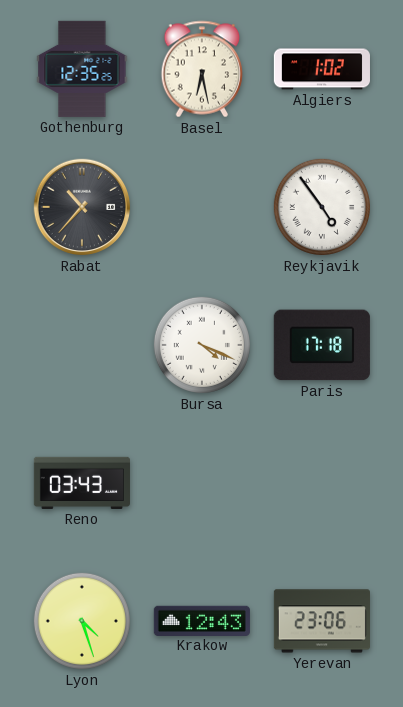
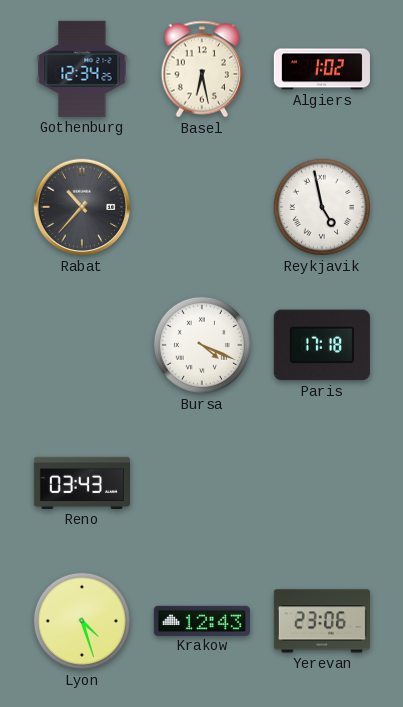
Gothenburg: 12:35 -> 12:34
Reykjavik: 4:54 -> 4:58
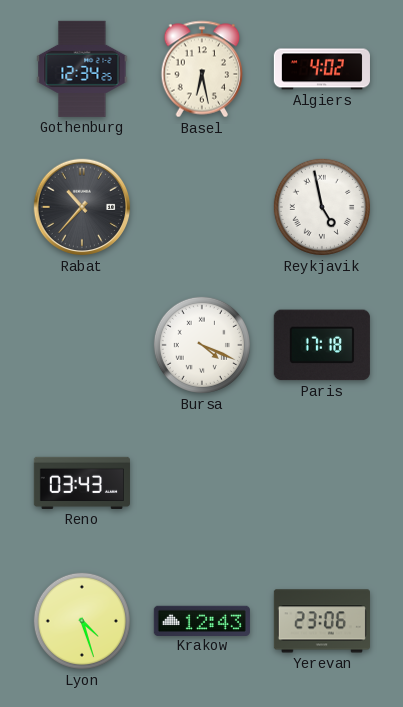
Algiers: 1:02 -> 4:02
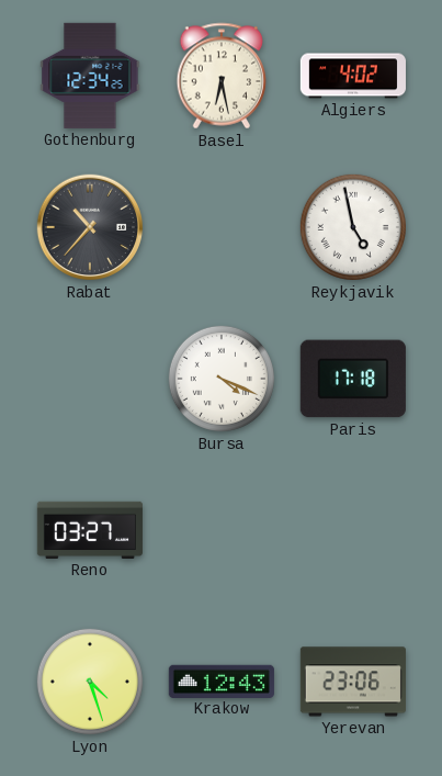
Reno: 03:43 -> 03:27
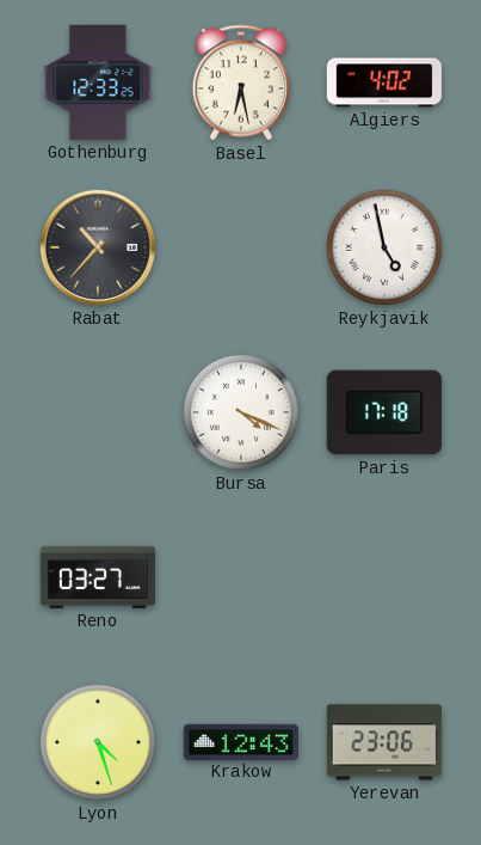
Gothenburg: 12:34 -> 12:33
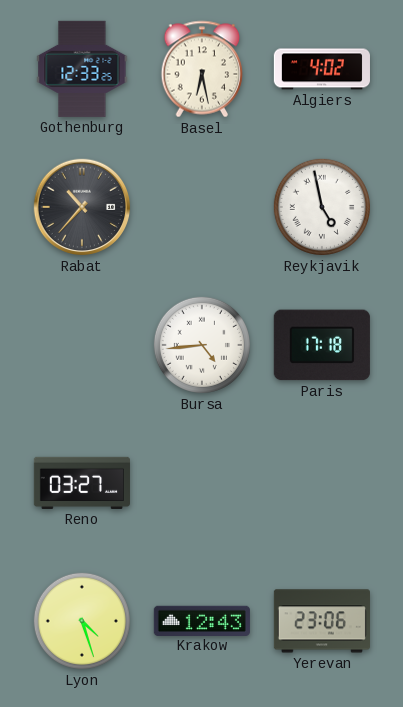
Bursa: 4:19 -> 4:44
